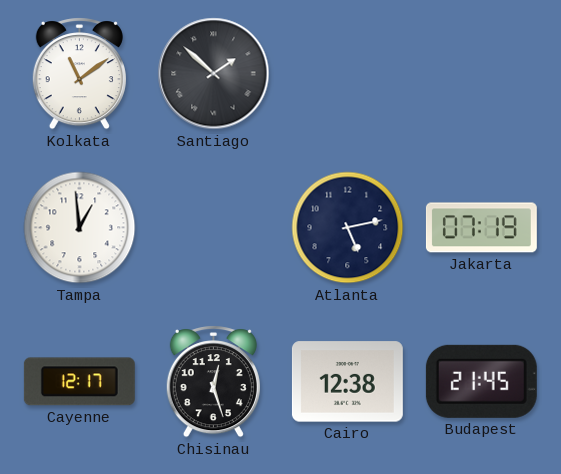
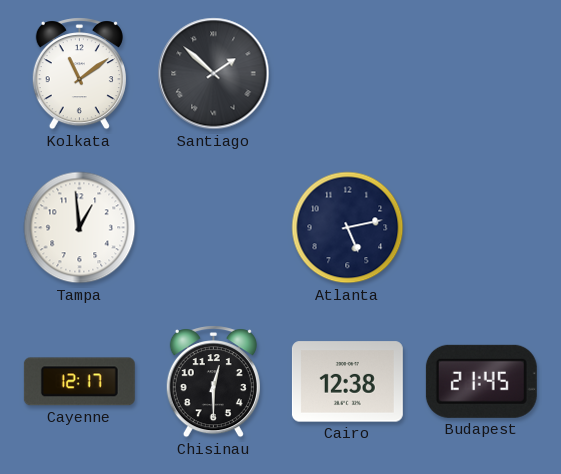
Jakarta: 07:19 -> none
Chisinau: 12:27 -> 12:30
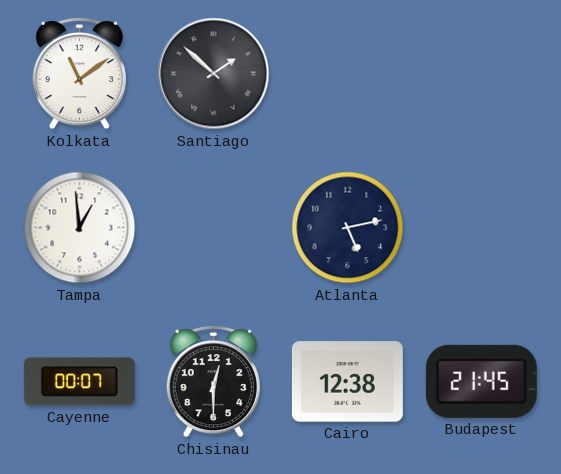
Cayenne: 12:17 -> 00:07
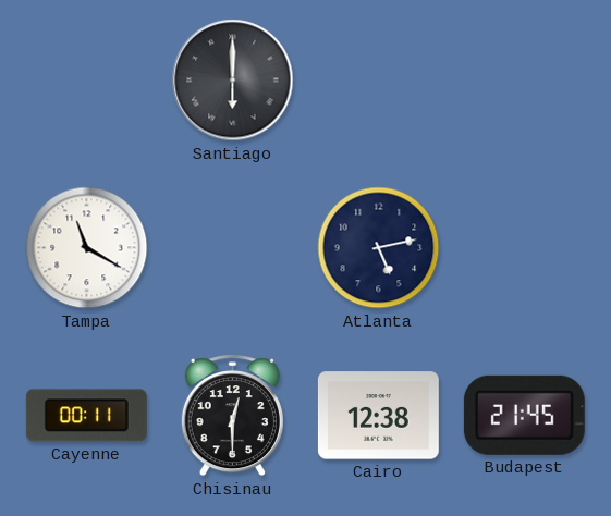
Kolkata: 11:09 -> none
Santiago: 1:52 -> 6:00
Tampa: 12:59 -> 11:20
Cayenne: 00:07 -> 00:11
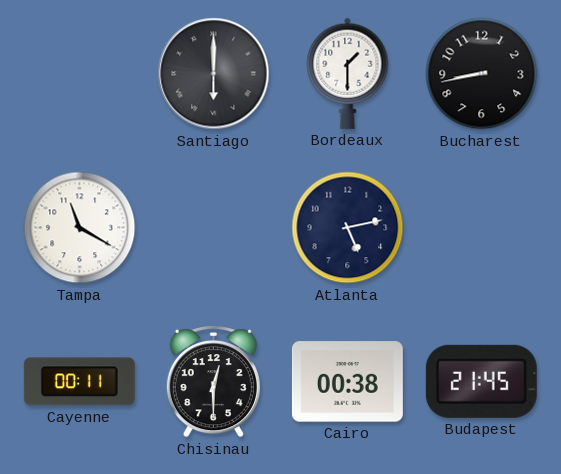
Bordeaux: none -> 1:30
Bucharest: none -> 8:43
Cairo: 12:38 -> 00:38
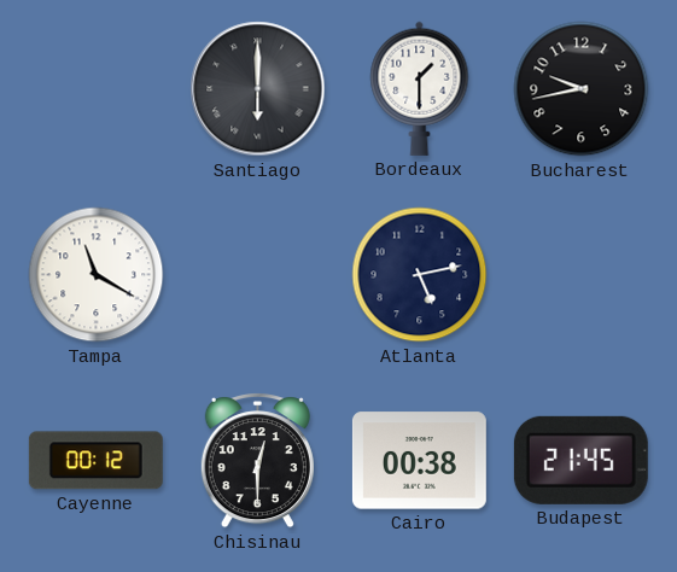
Bucharest: 8:43 -> 9:43
Cayenne: 00:11 -> 00:12
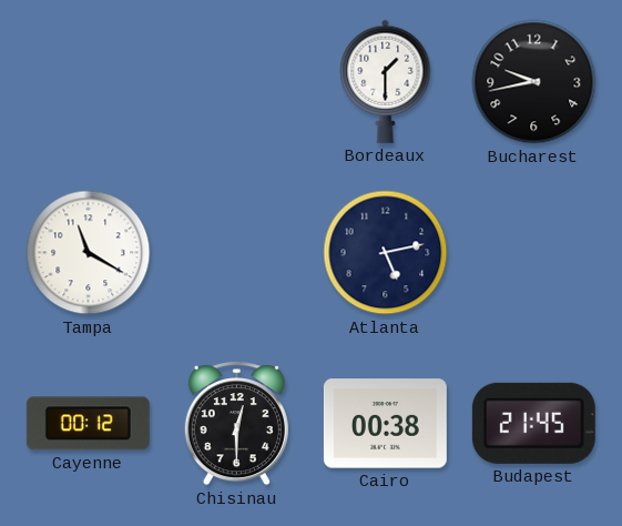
Santiago: 6:00 -> none
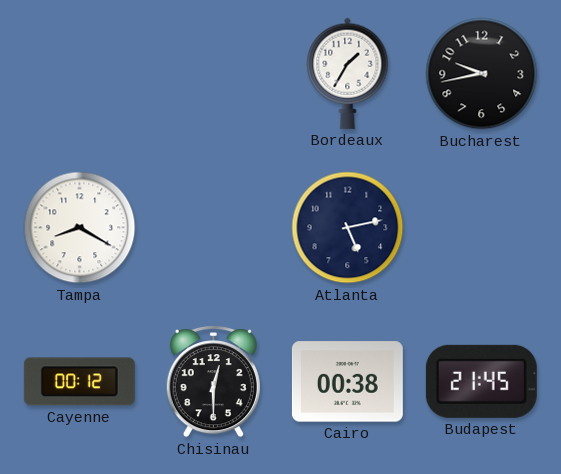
Bordeaux: 1:30 -> 1:35
Tampa: 11:20 -> 8:20
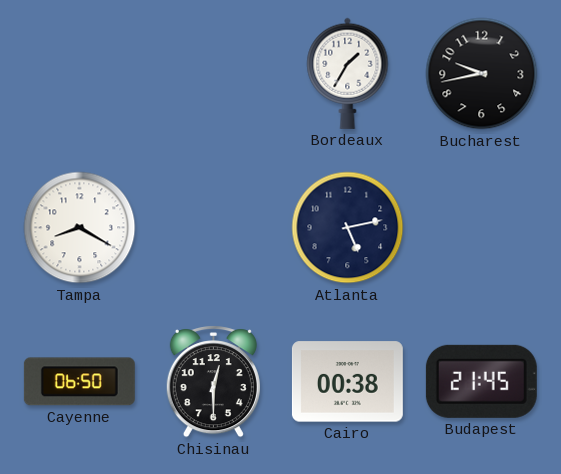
Cayenne: 00:12 -> 06:50
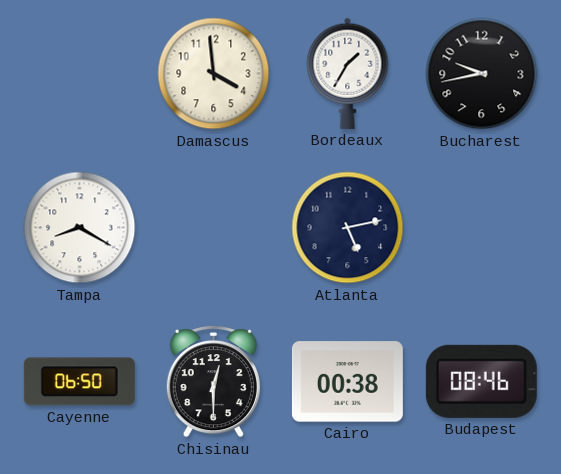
Damascus: none -> 3:59
Budapest: 21:45 -> 08:46
